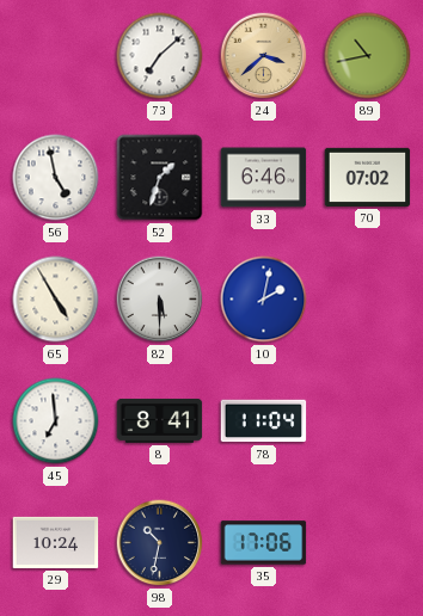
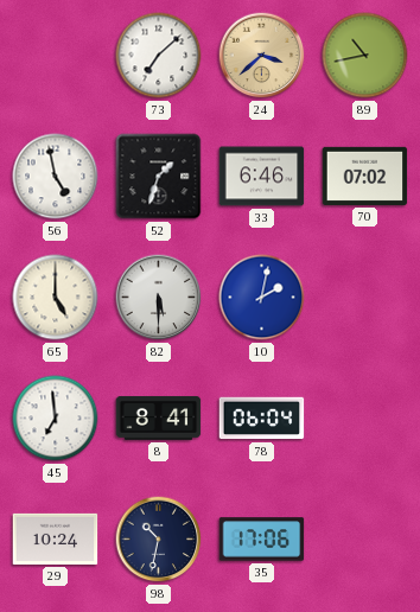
65: 4:55 -> 5:00
78: 11:04 -> 06:04
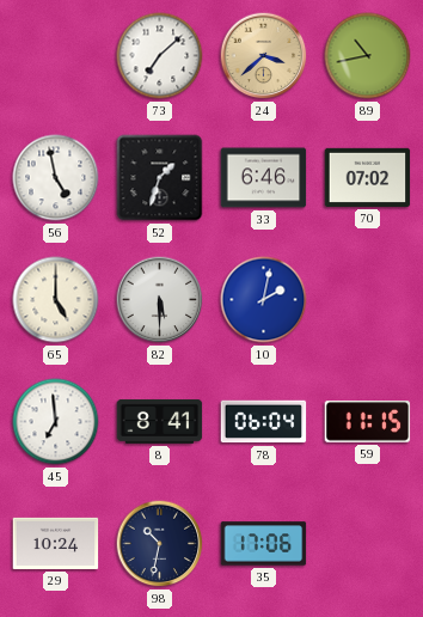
59: none -> 11:15
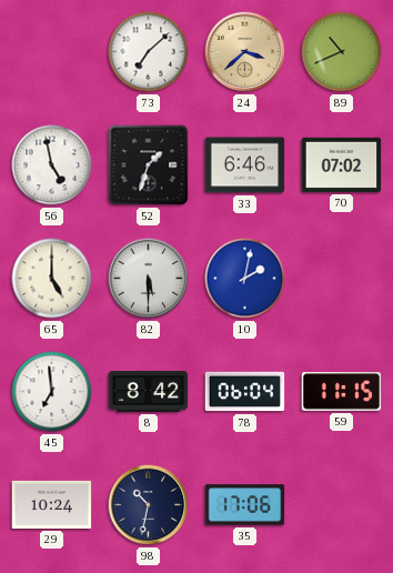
89: 10:43 -> 10:41
8: 8:41 -> 8:42
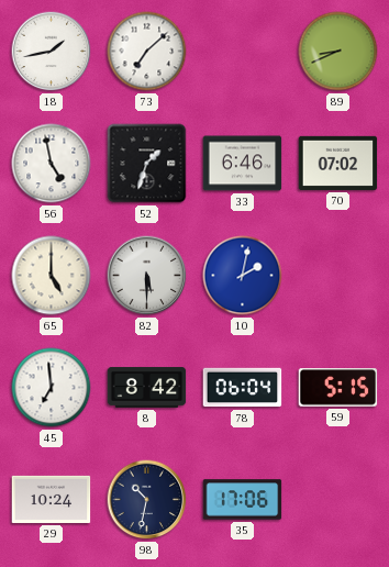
18: none -> 1:43
24: 3:38 -> none
89: 10:41 -> 8:41
59: 11:15 -> 5:15
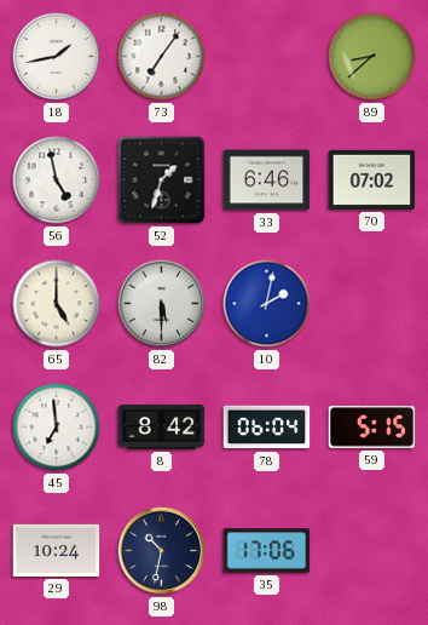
73: 7:08 -> 7:06
89: 8:41 -> 8:38
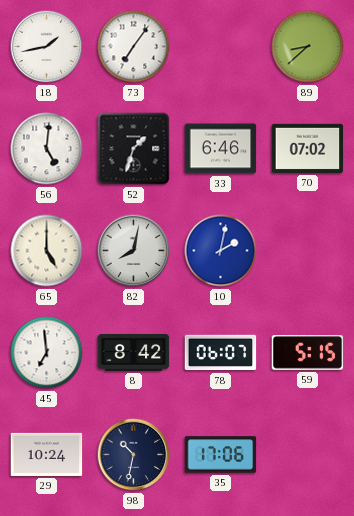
56: 4:58 -> 5:01
82: 5:30 -> 8:02
78: 06:04 -> 06:07
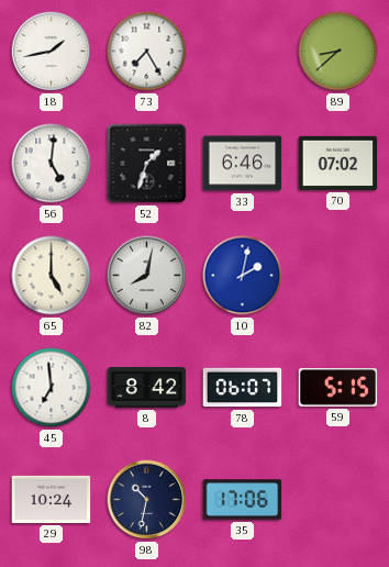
73: 7:06 -> 7:25
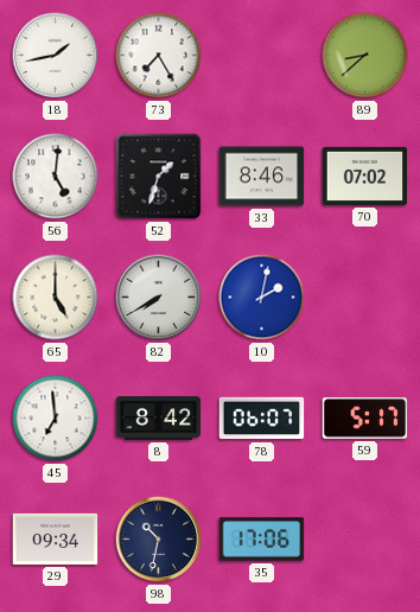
33: 6:46 -> 8:46
82: 8:02 -> 7:40
59: 5:15 -> 5:17
29: 10:24 -> 09:34
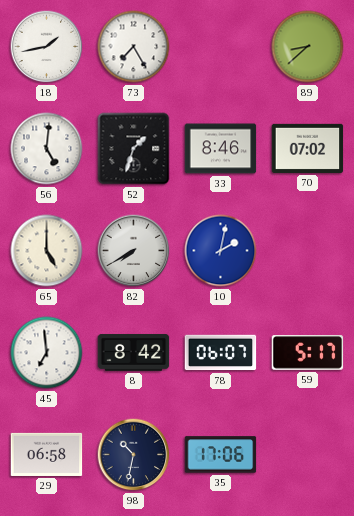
29: 09:34 -> 06:58
